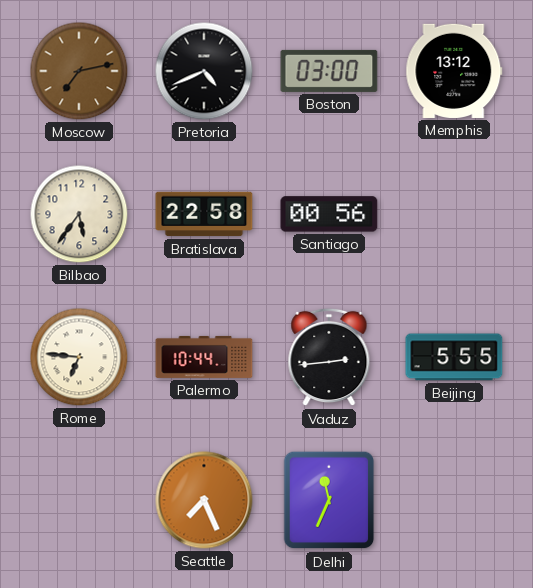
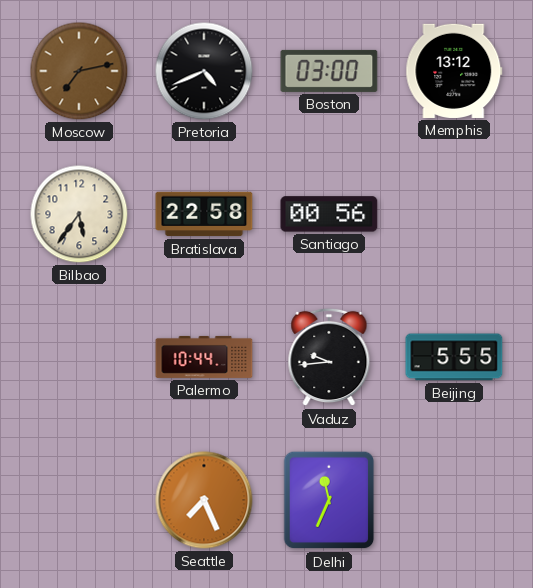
Rome: 6:46 -> none
Vaduz: 2:44 -> 9:44
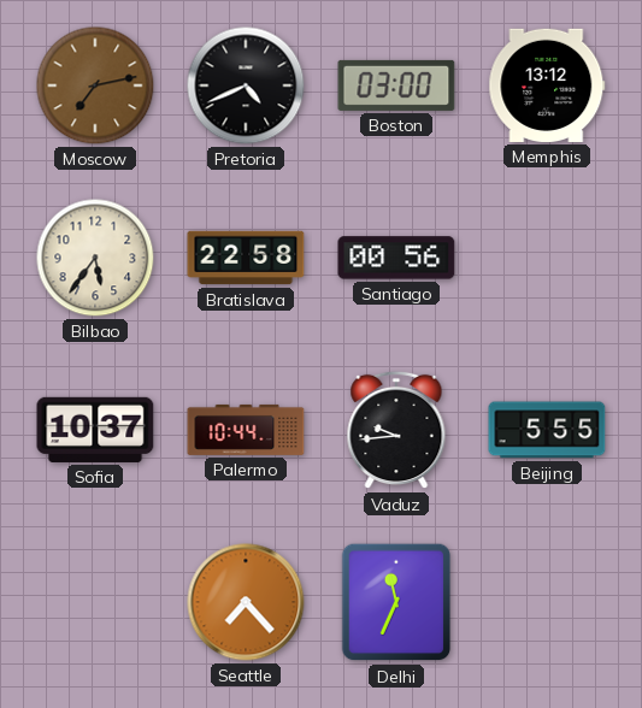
Sofia: none -> 10:37
Seattle: 7:26 -> 7:23
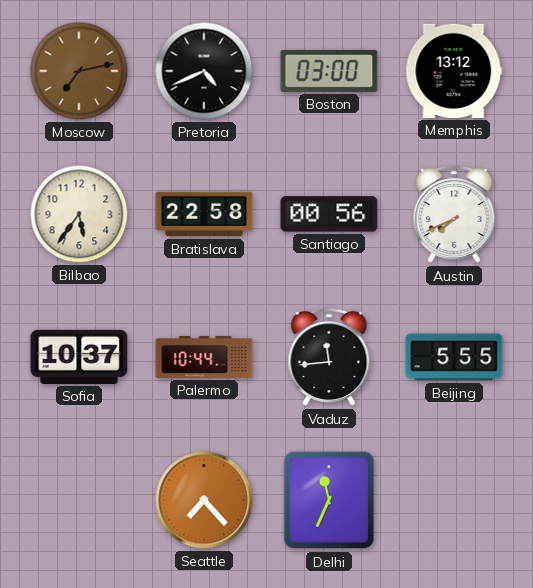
Austin: none -> 7:41
Vaduz: 9:44 -> 11:44
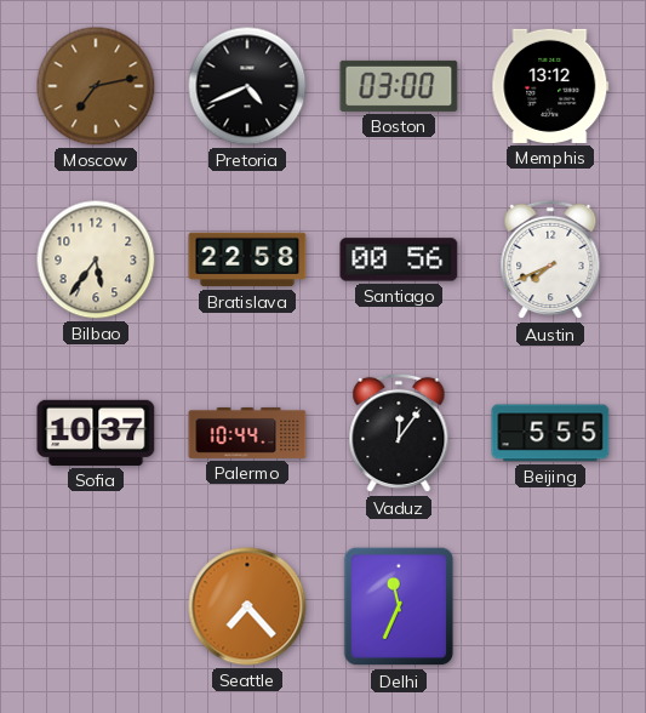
Vaduz: 11:44 -> 12:06
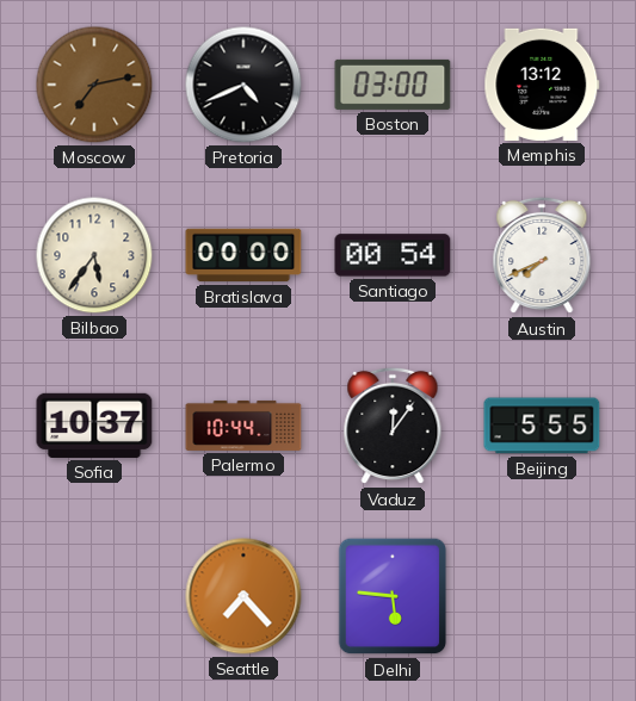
Bratislava: 22:58 -> 00:00
Santiago: 00:56 -> 00:54
Delhi: 11:34 -> 5:46
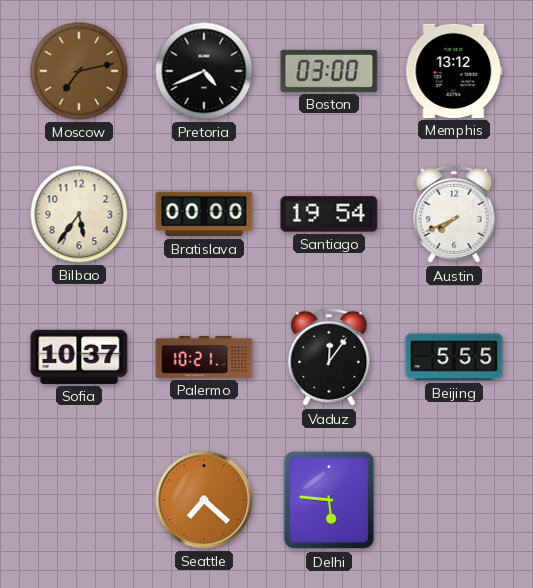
Santiago: 00:54 -> 19:54
Palermo: 10:44 -> 10:21
Seattle: 7:23 -> 7:22
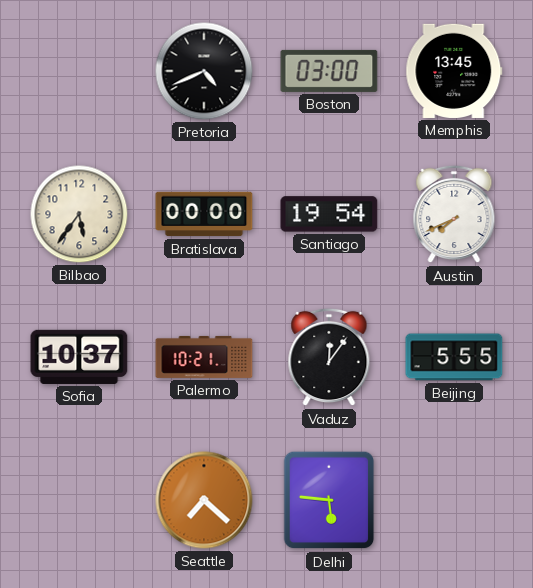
Moscow: 7:13 -> none
Memphis: 13:12 -> 13:45
